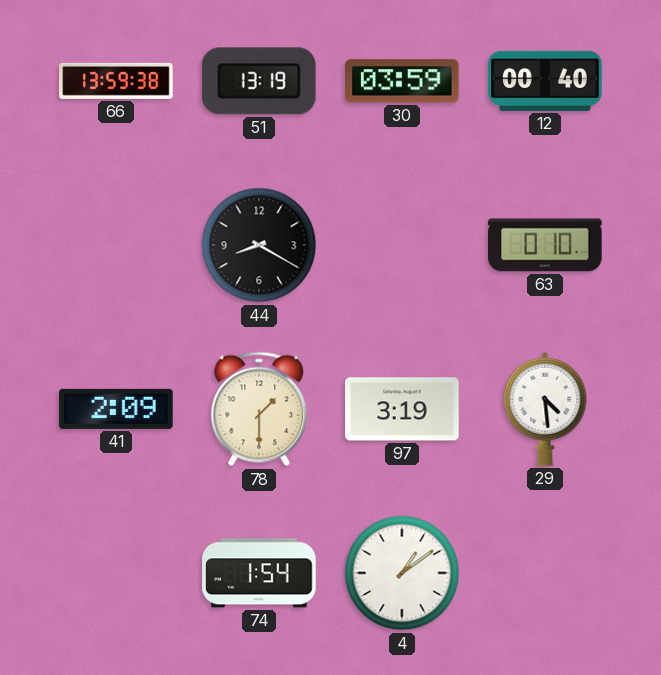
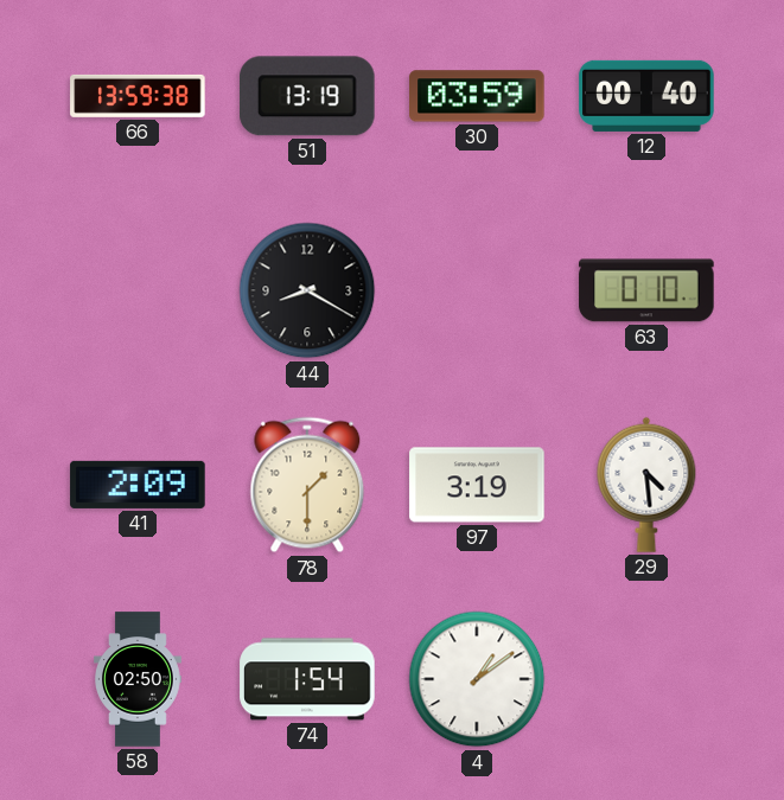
58: none -> 02:50
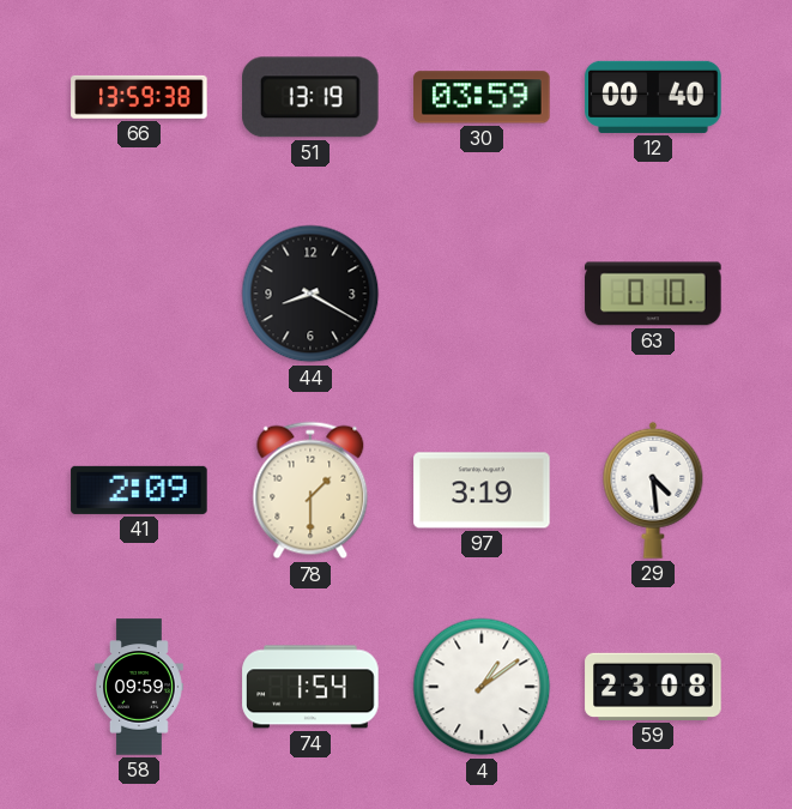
58: 02:50 -> 09:59
59: none -> 23:08
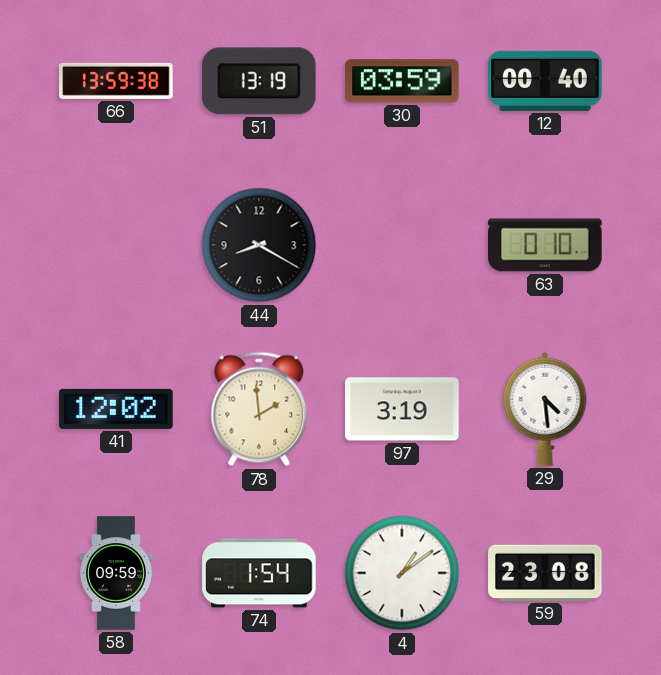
41: 2:09 -> 12:02
78: 1:30 -> 1:59
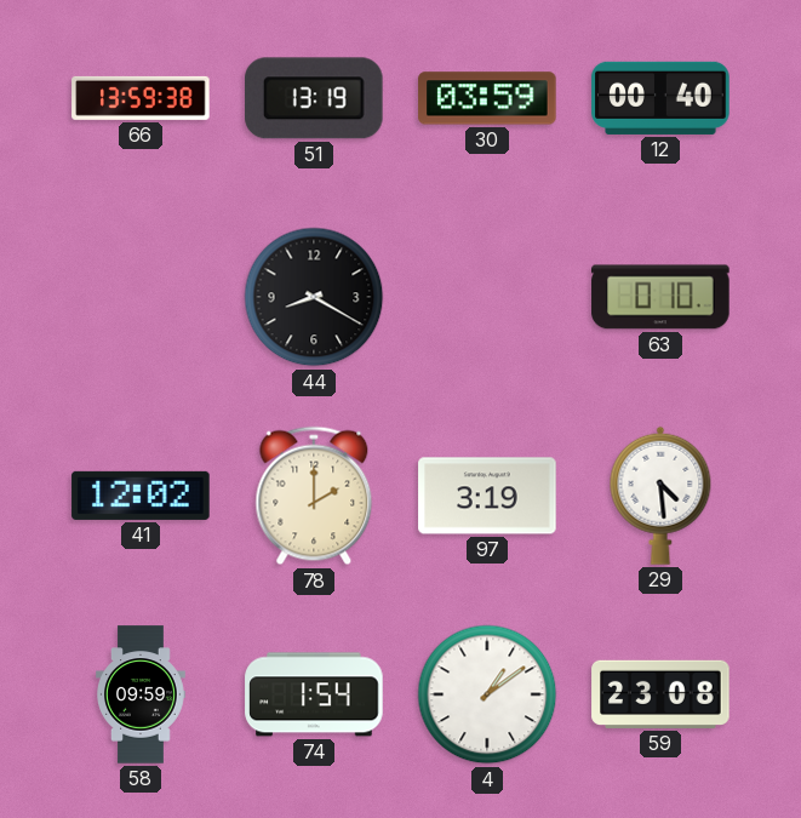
78: 1:59 -> 2:00
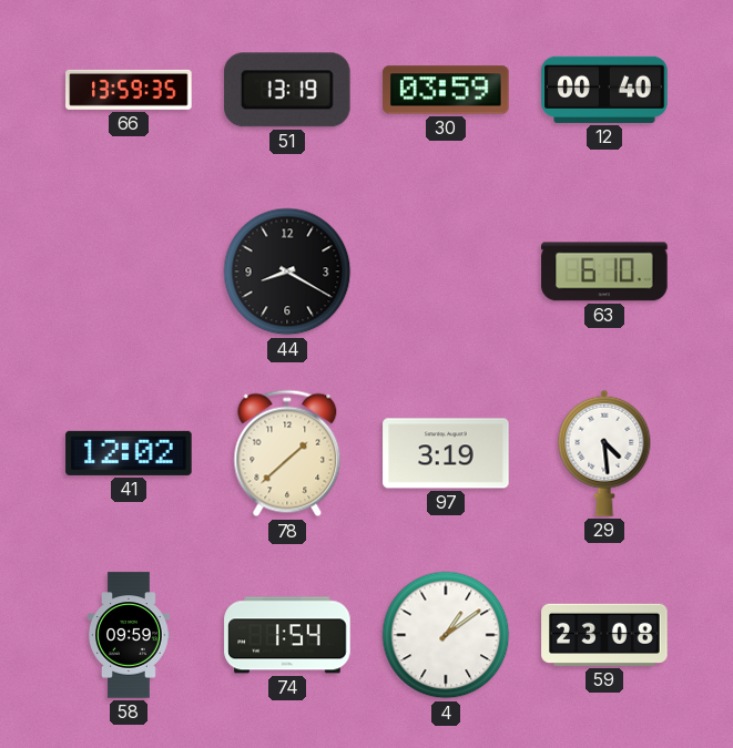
66: 13:59:38 -> 13:59:35
63: 0:10 -> 6:10
78: 2:00 -> 1:38
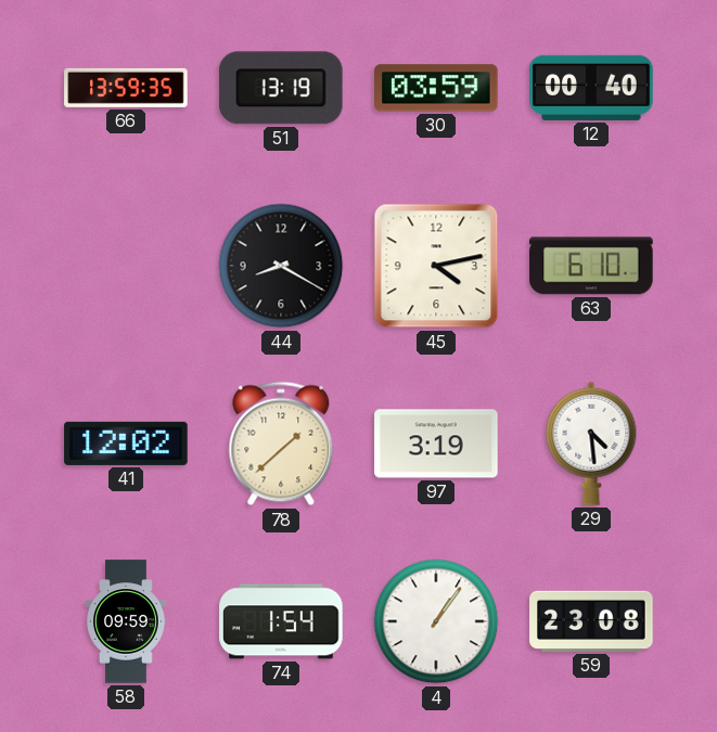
45: none -> 4:13
4: 1:09 -> 1:06
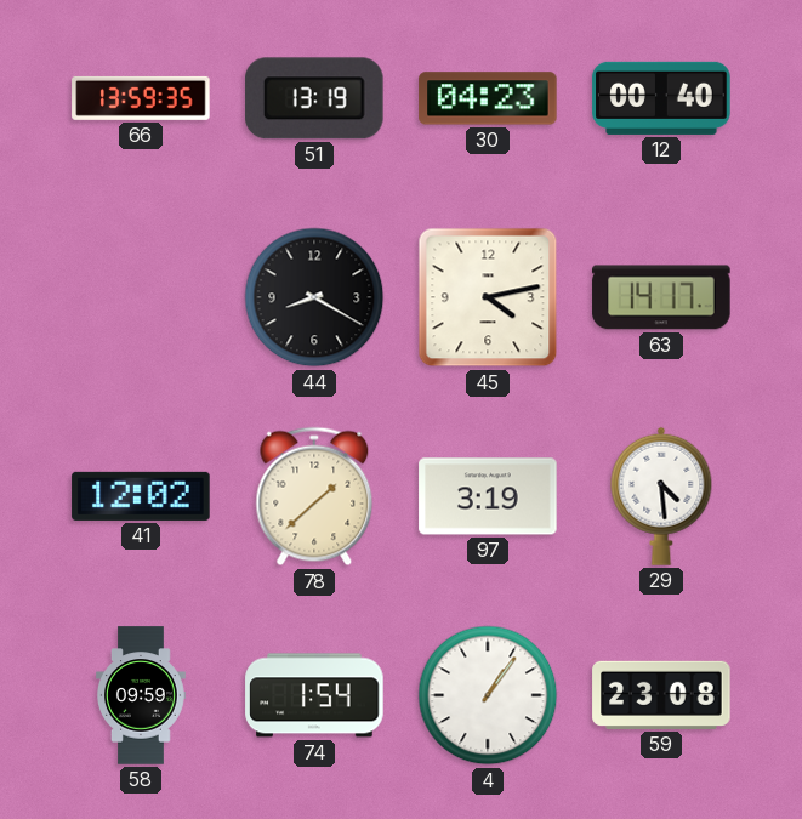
30: 03:59 -> 04:23
63: 6:10 -> 14:17
